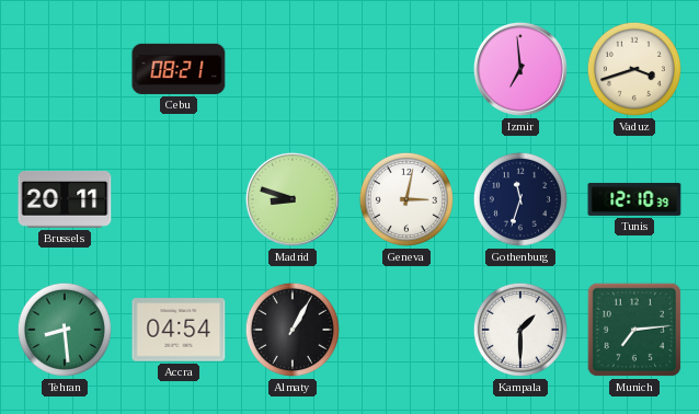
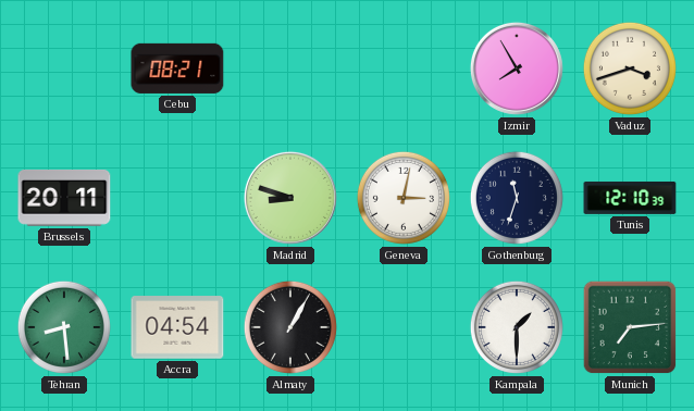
Izmir: 6:59 -> 7:55
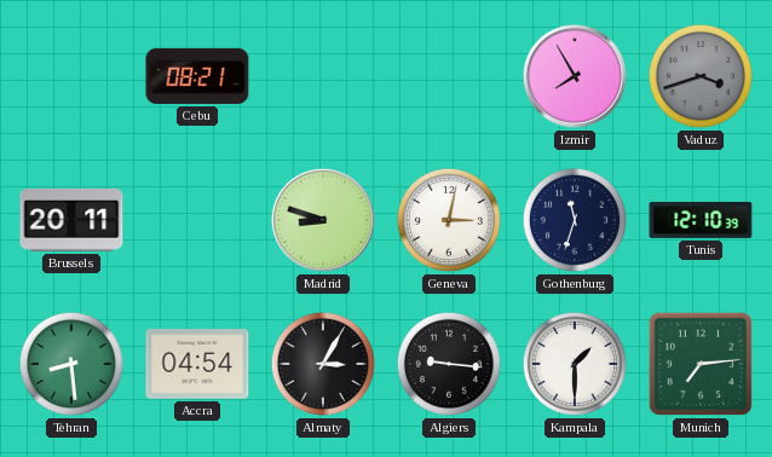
Vaduz dial: cream -> grey
Almaty: 1:05 -> 3:05
Algiers: none -> 9:16
